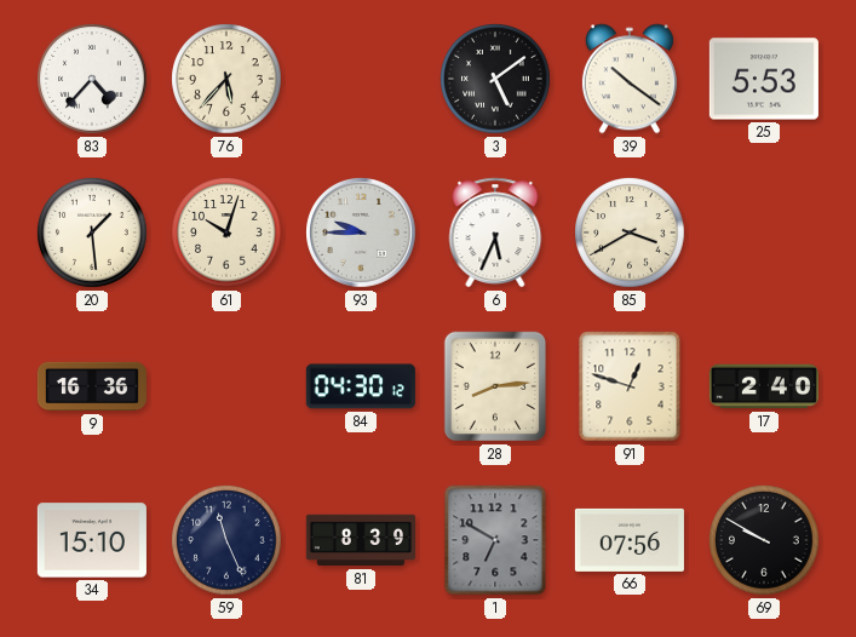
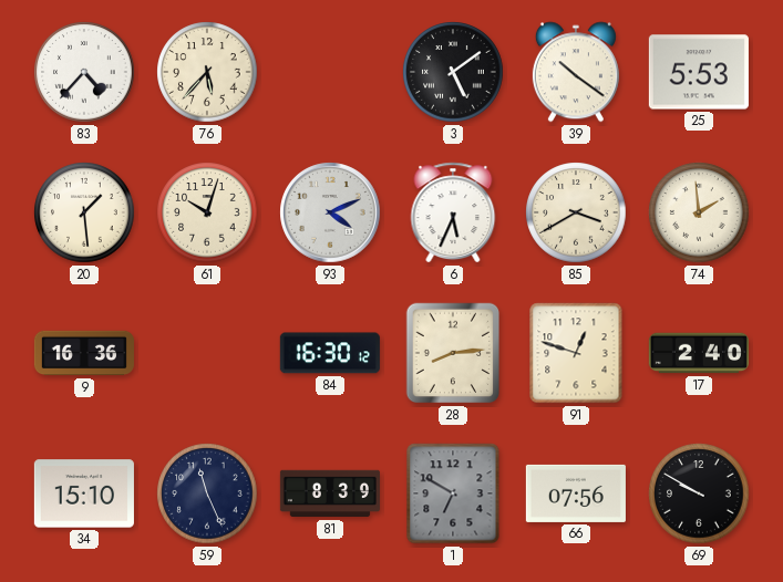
93: 9:45 -> 4:11
74: none -> 1:59
84: 04:30 -> 16:30
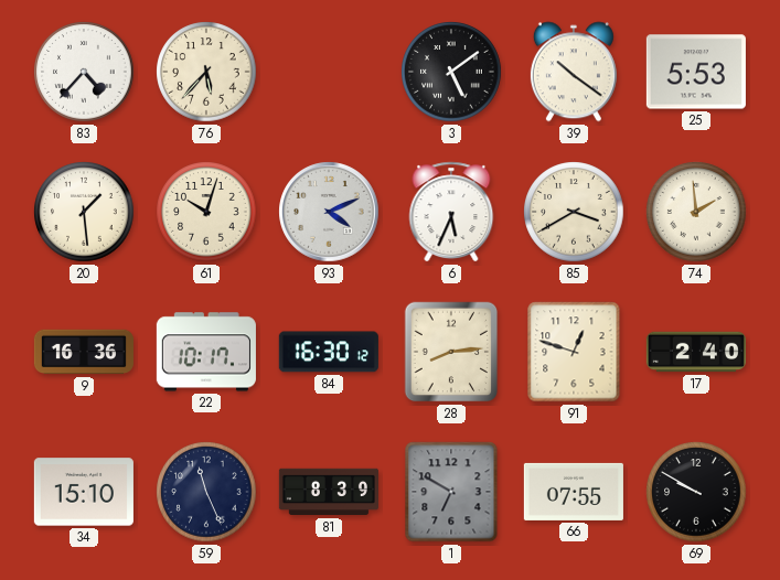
22: none -> 10:17
66: 07:56 -> 07:55
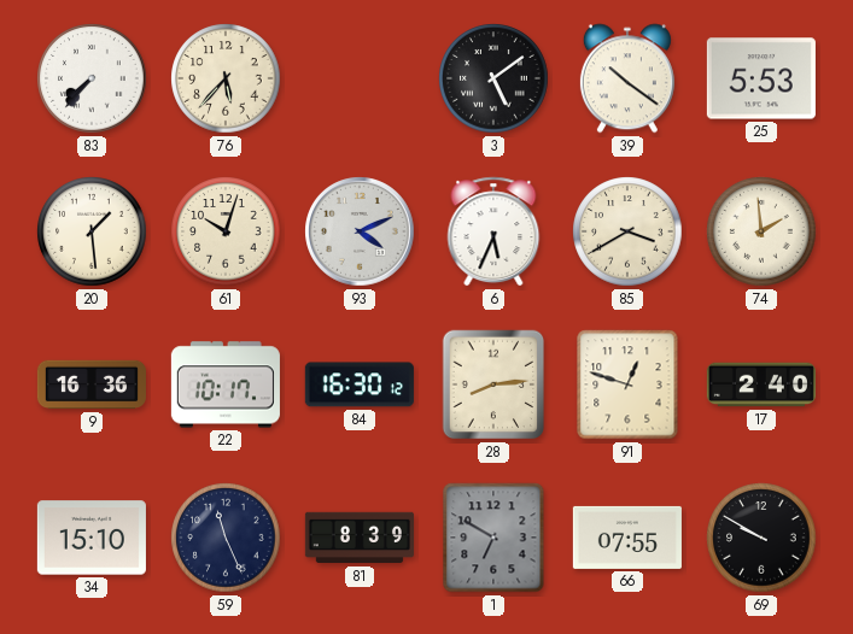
83: 4:37 -> 7:37
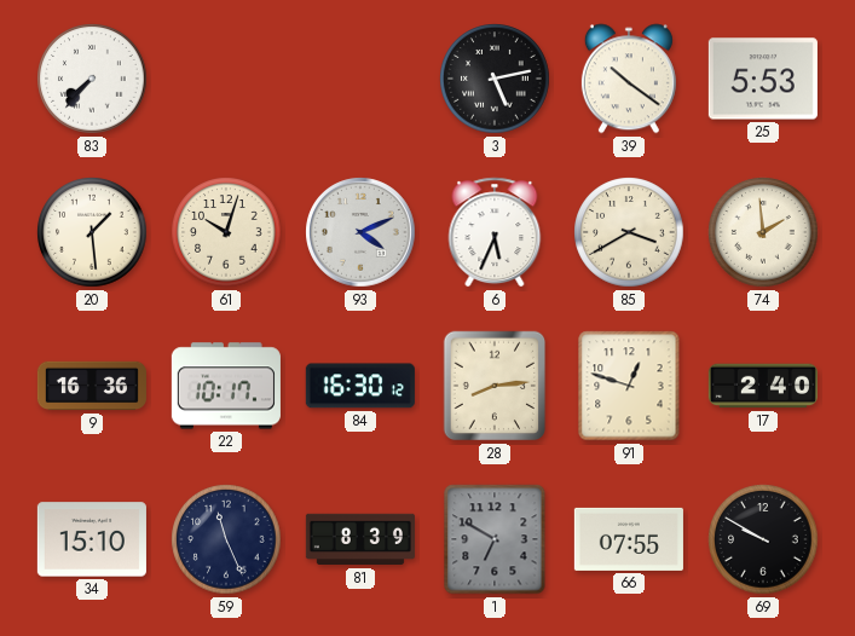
76: 5:37 -> none
3: 5:09 -> 5:13
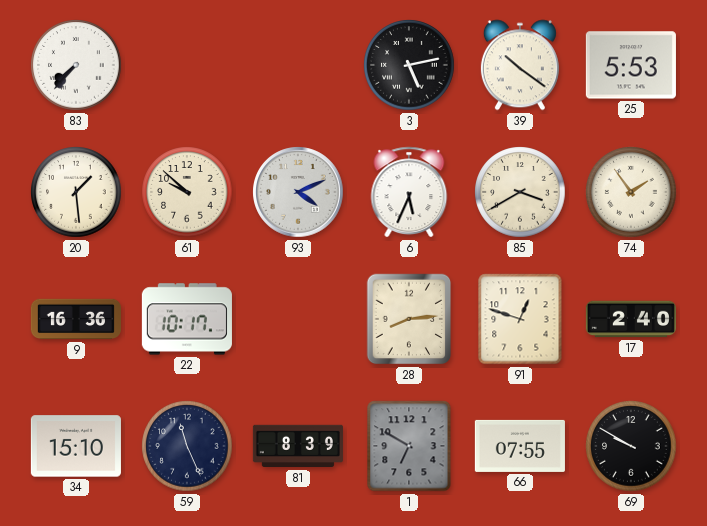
61: 10:03 -> 9:52
74: 1:59 -> 1:54
84: 16:30 -> none
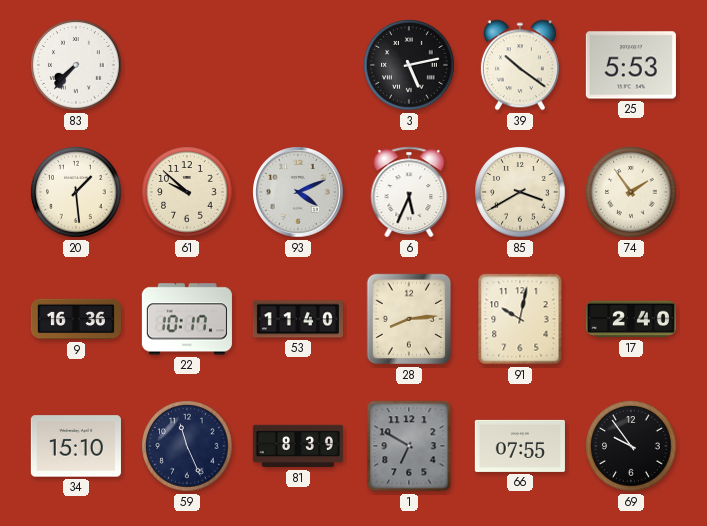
53: none -> 11:40
91: 12:48 -> 10:02
69: 9:50 -> 9:54
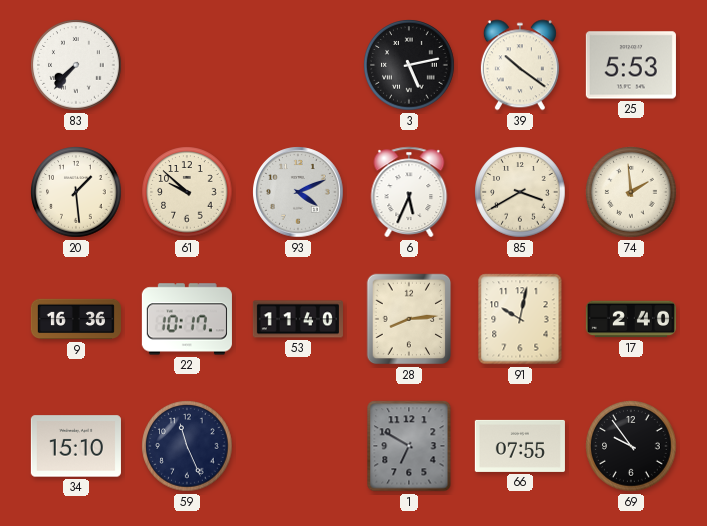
74: 1:54 -> 1:59
81: 8:39 -> none
